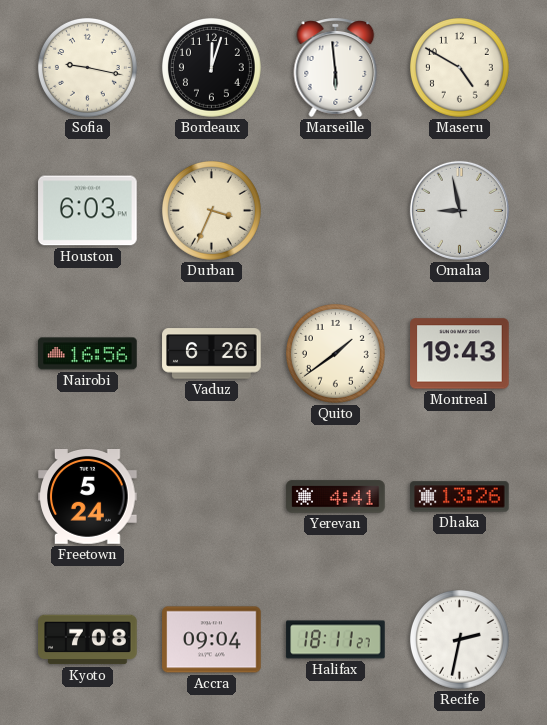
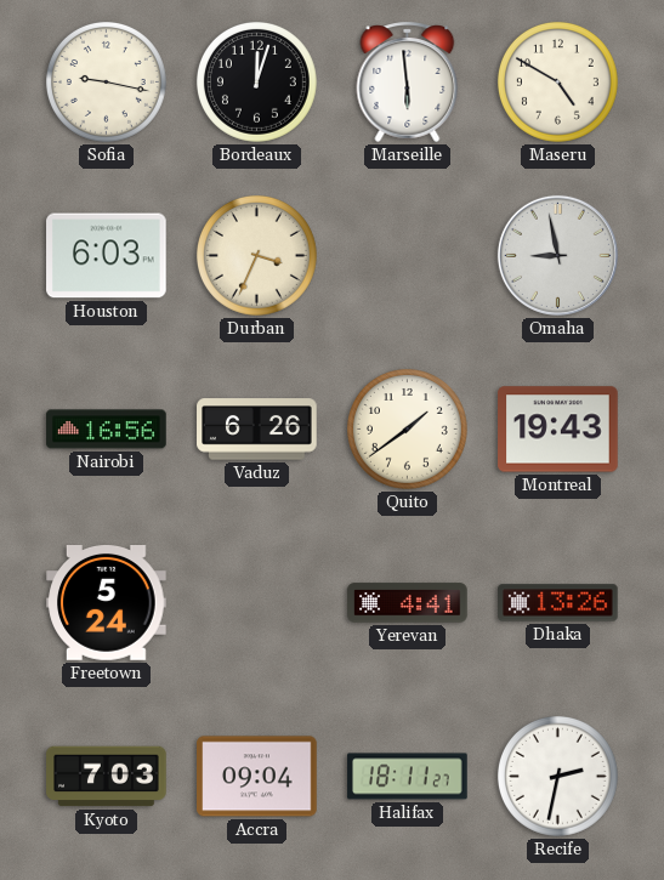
Kyoto: 7:08 -> 7:03
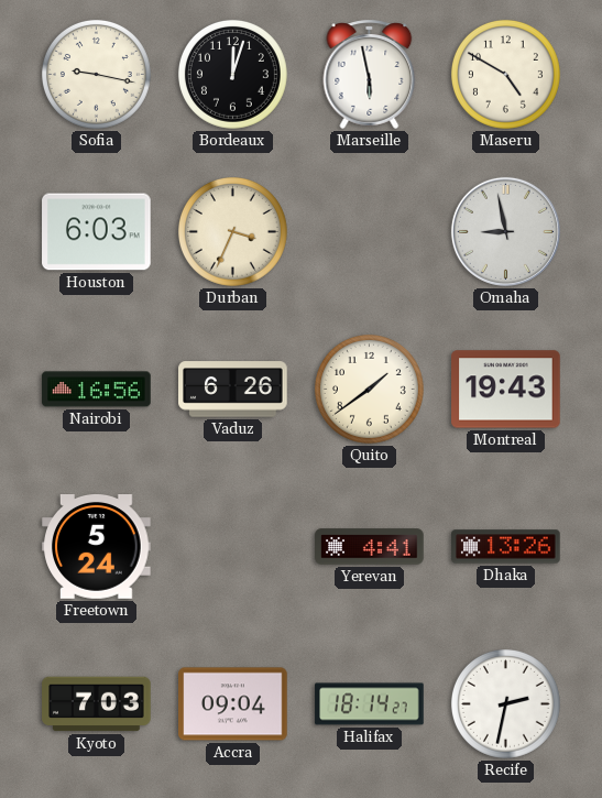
Marseille: 5:59 -> 5:58
Halifax: 18:11 -> 18:14
